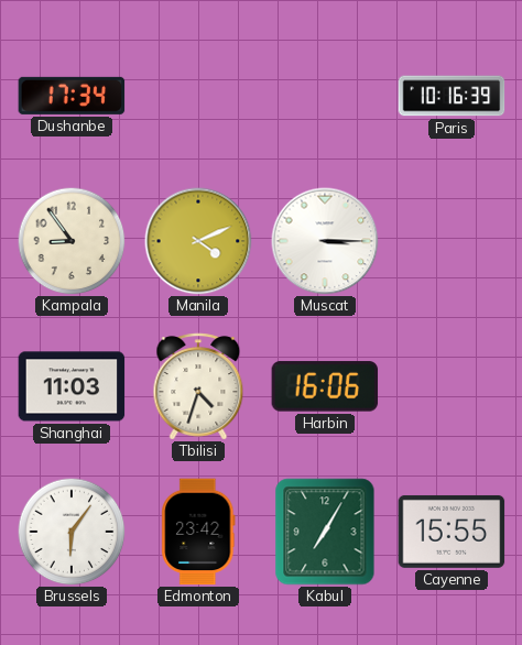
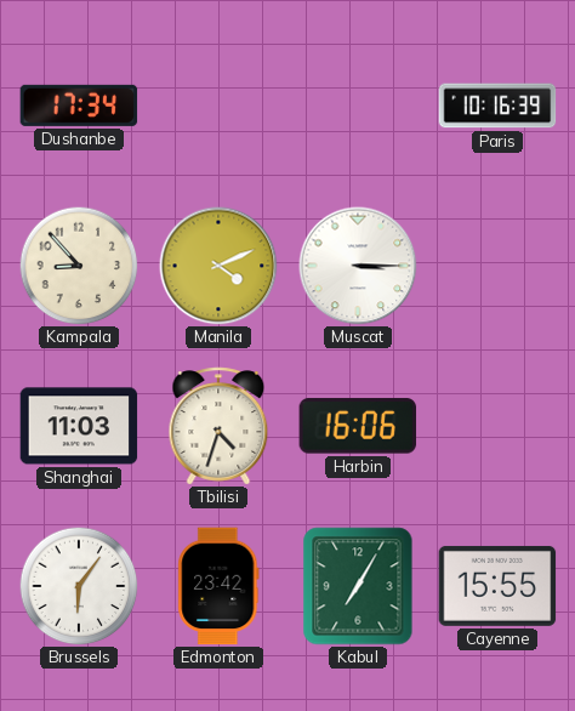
Kampala: 8:54 -> 8:53
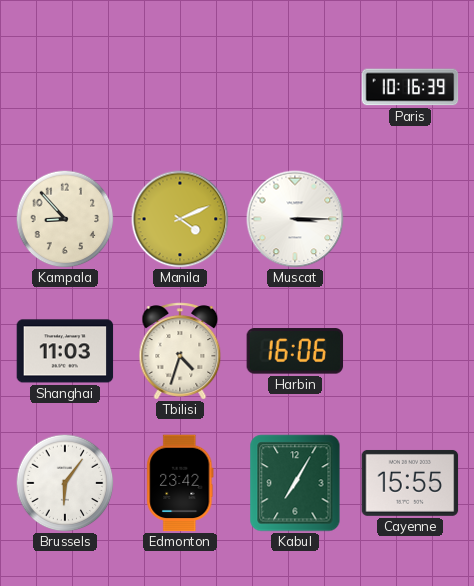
Dushanbe: 17:34 -> none
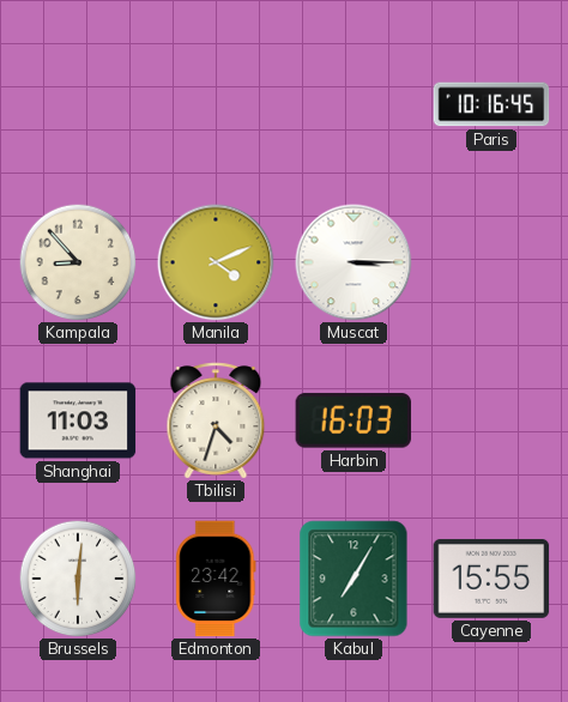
Paris: 10:16:39 -> 10:16:45
Harbin: 16:06 -> 16:03
Brussels: 6:06 -> 6:01
